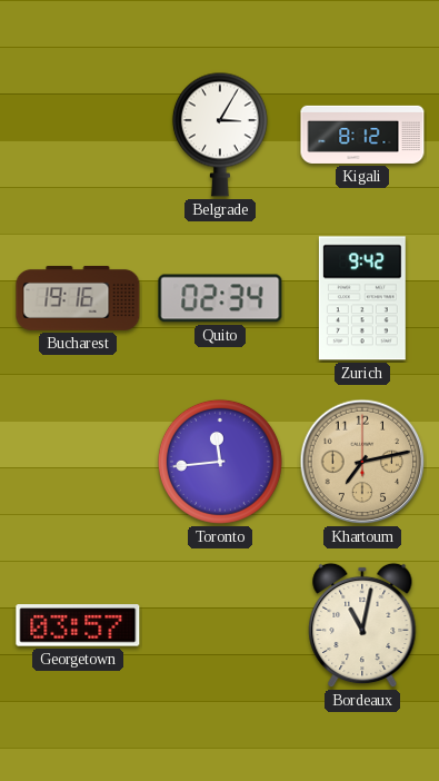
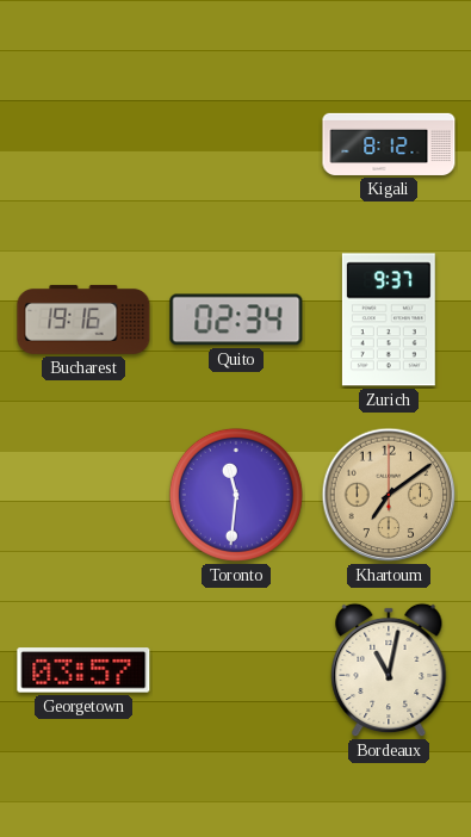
Belgrade: 3:05 -> none
Zurich: 9:42 -> 9:37
Toronto: 11:44 -> 11:31
Khartoum: 7:13 -> 7:09
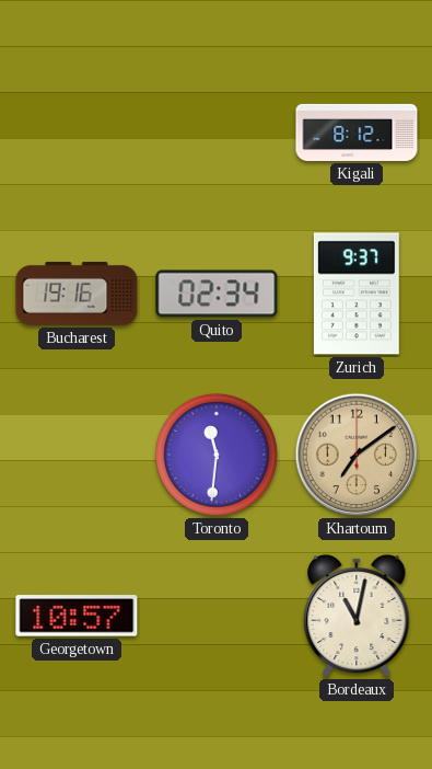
Georgetown: 03:57 -> 10:57
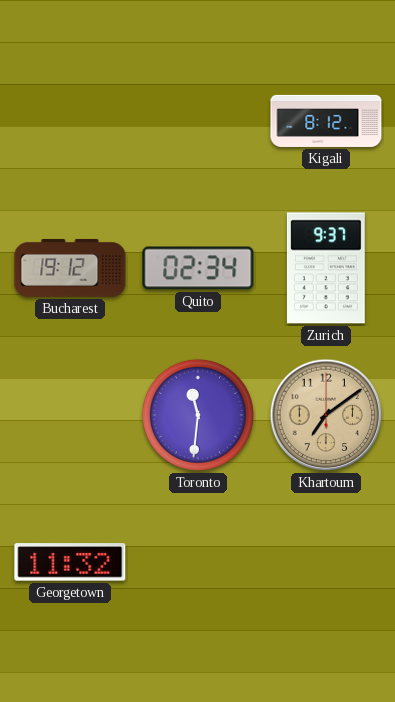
Bucharest: 19:16 -> 19:12
Georgetown: 10:57 -> 11:32
Bordeaux: 11:02 -> none
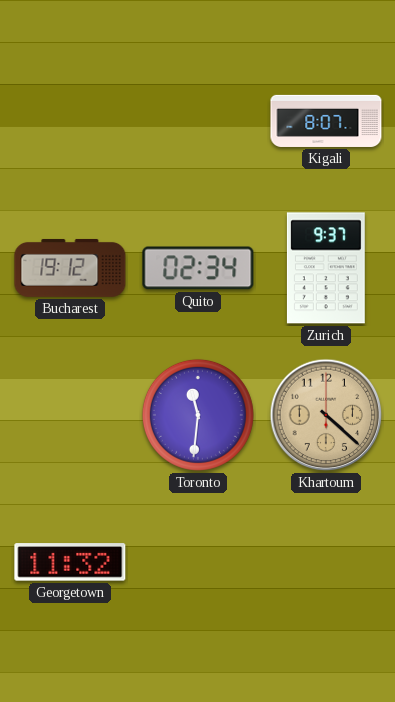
Kigali: 8:12 -> 8:07
Khartoum: 7:09 -> 4:22
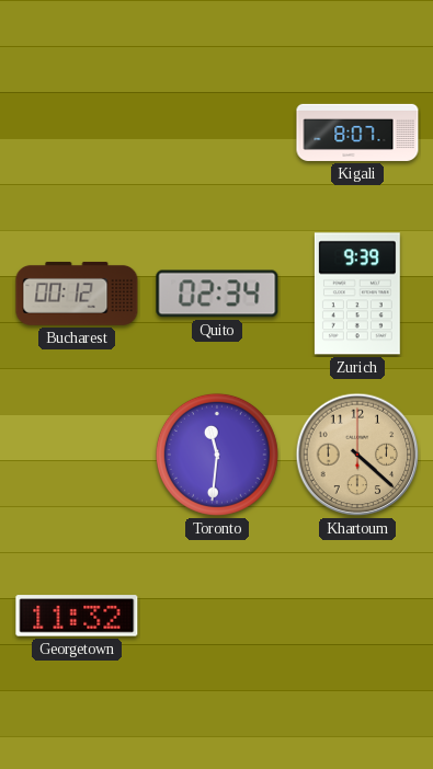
Bucharest: 19:12 -> 00:12
Zurich: 9:37 -> 9:39
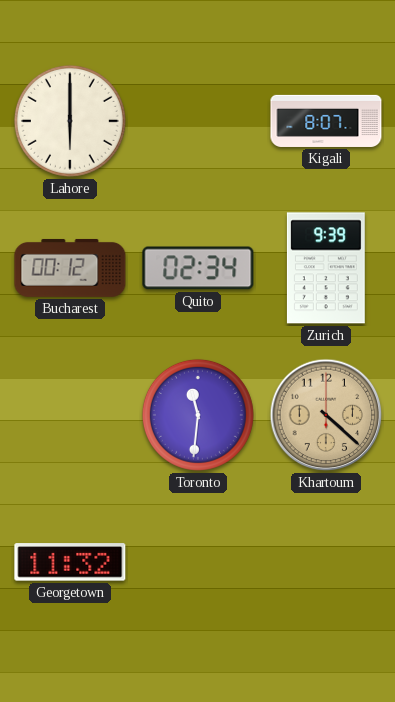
Lahore: none -> 6:00
